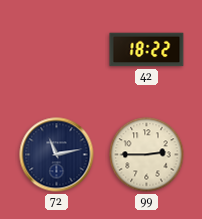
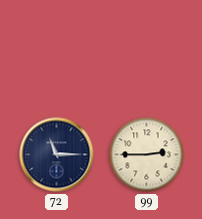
42: 18:22 -> none
72: 11:13 -> 11:15
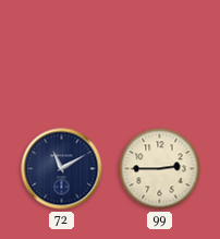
72: 11:15 -> 11:10
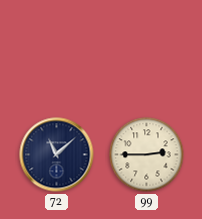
72: 11:10 -> 11:08
